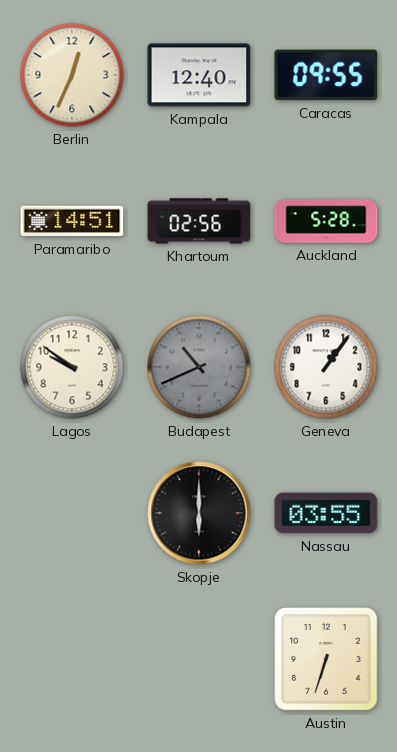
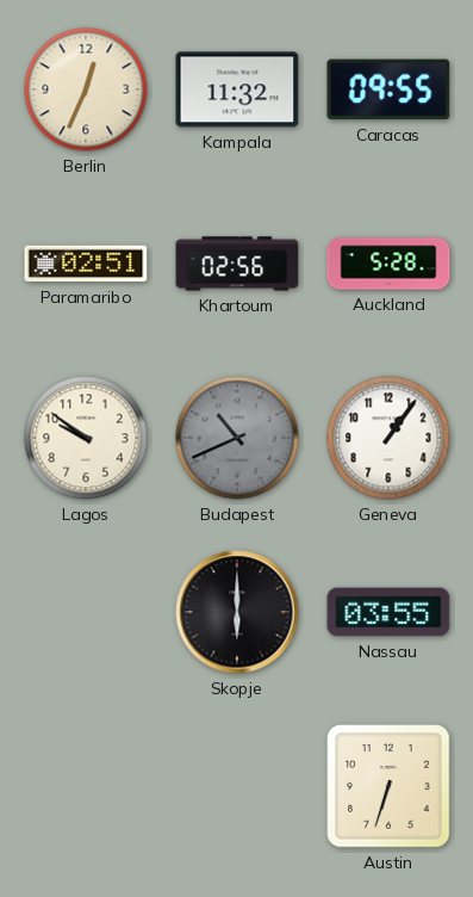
Kampala: 12:40 -> 11:32
Paramaribo: 14:51 -> 02:51
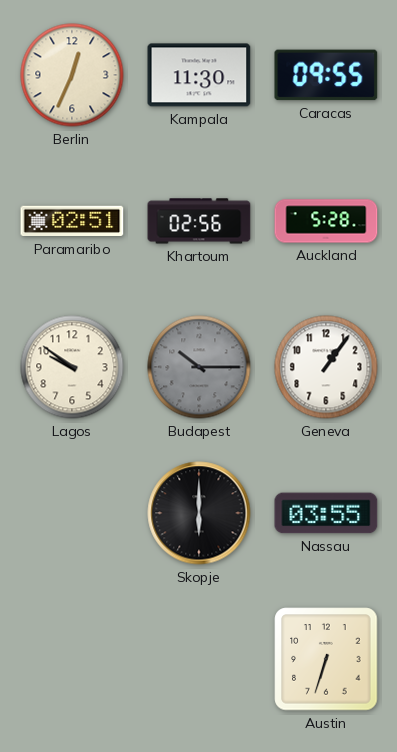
Kampala: 11:32 -> 11:30
Budapest: 10:41 -> 10:15
